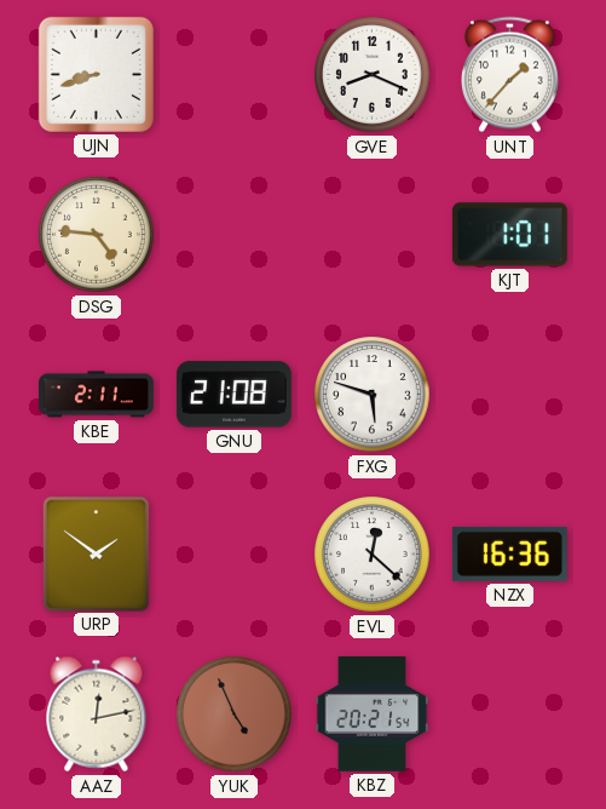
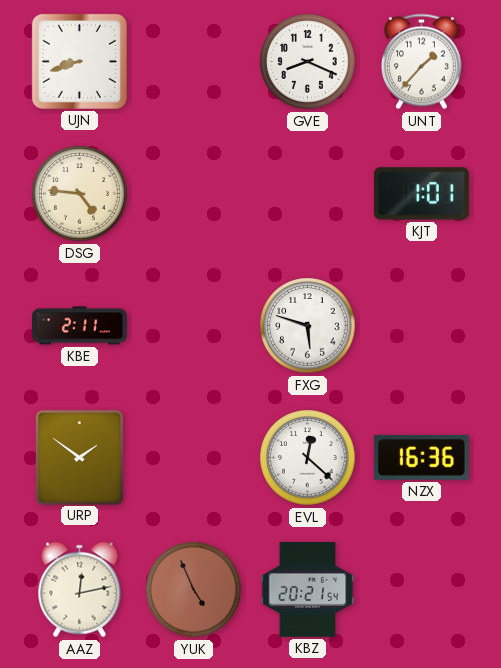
GNU: 21:08 -> none
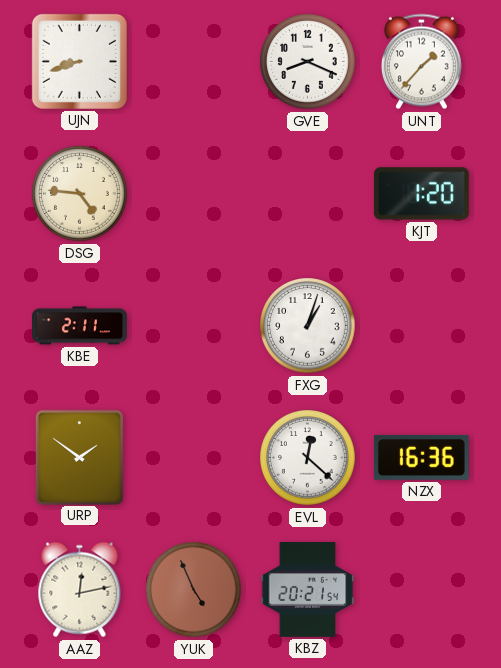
KJT: 1:01 -> 1:20
FXG: 5:48 -> 1:03
